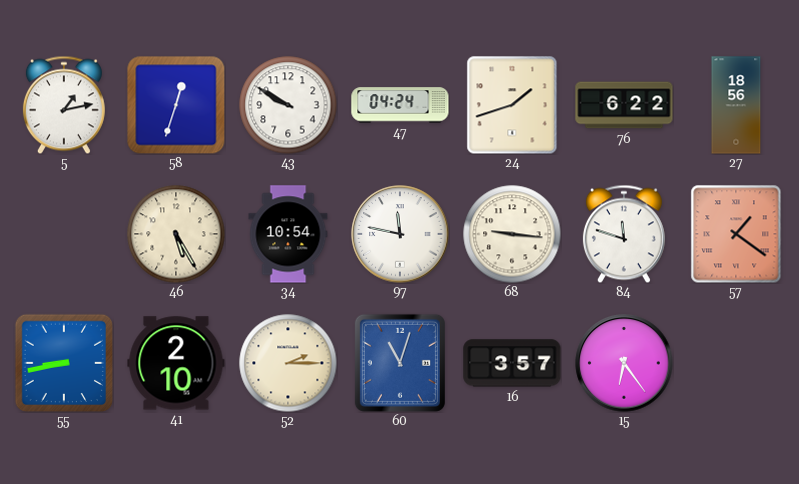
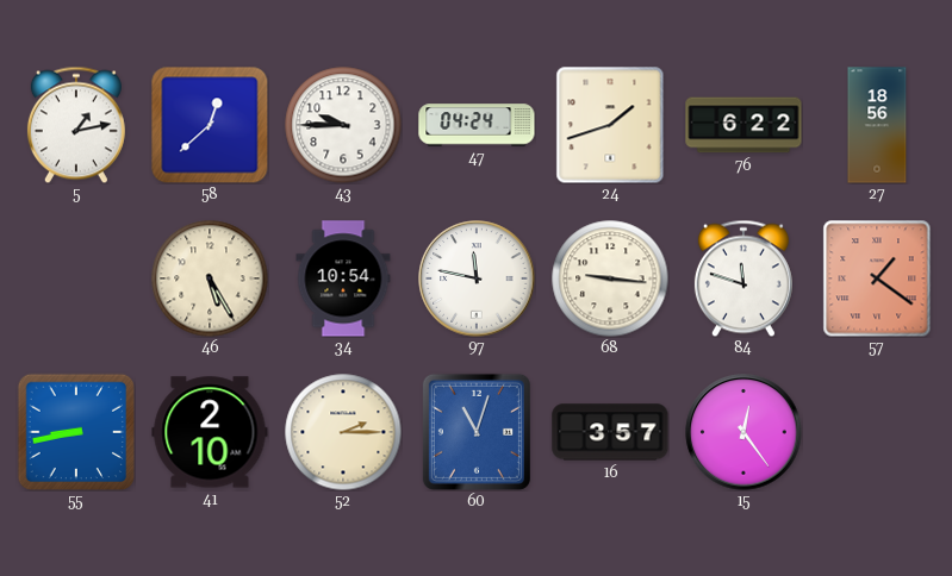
58: 12:33 -> 12:38
43: 9:50 -> 9:45
15: 6:24 -> 12:24
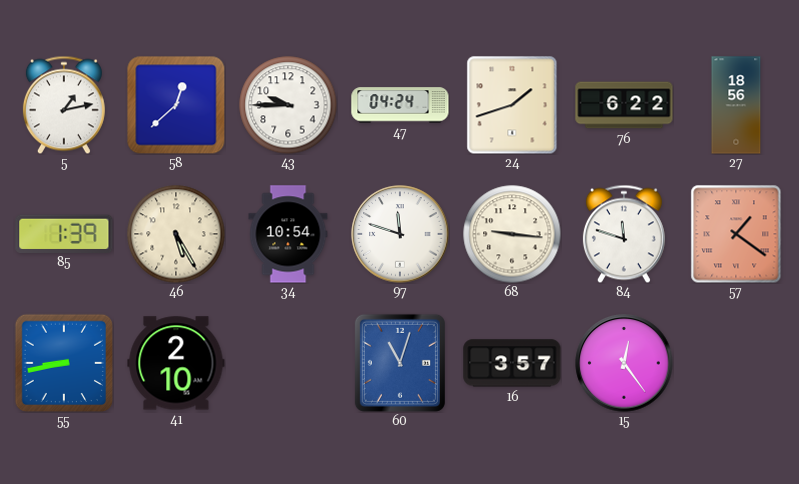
85: none -> 1:39
97: 11:47 -> 11:48
52: 2:15 -> none
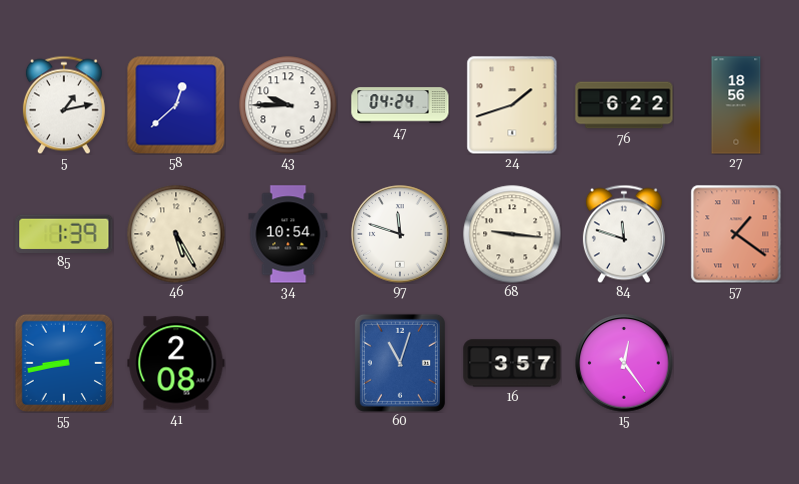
41: 2:10 -> 2:08
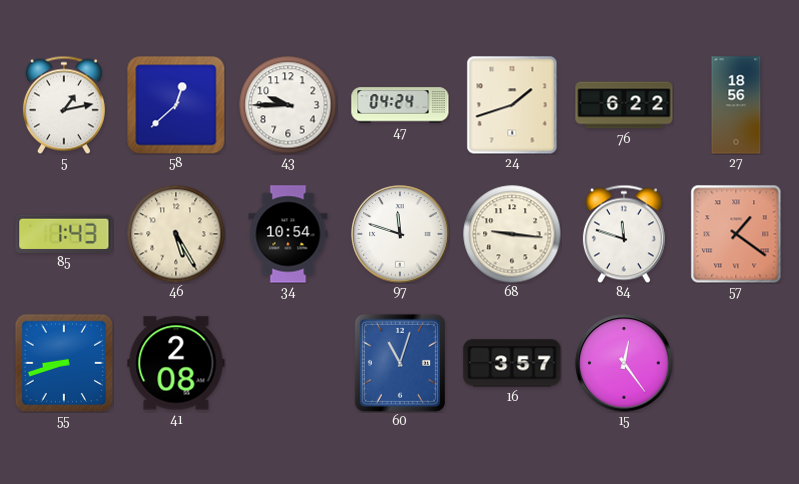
85: 1:39 -> 1:43
55: 8:43 -> 8:42
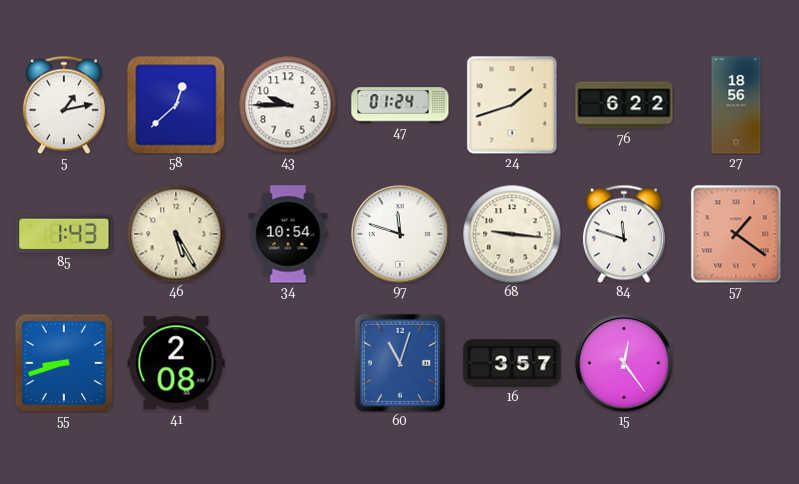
47: 04:24 -> 01:24
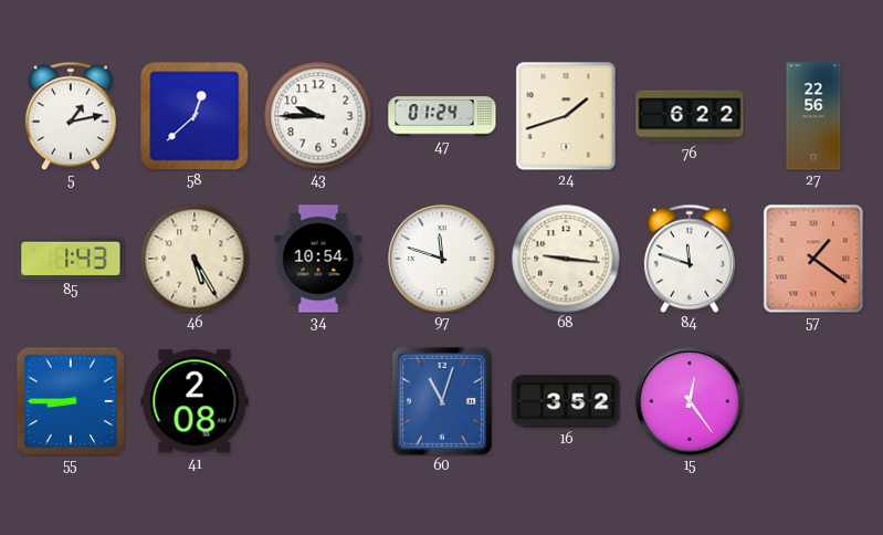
27: 18:56 -> 22:56
55: 8:42 -> 8:45
16: 3:57 -> 3:52
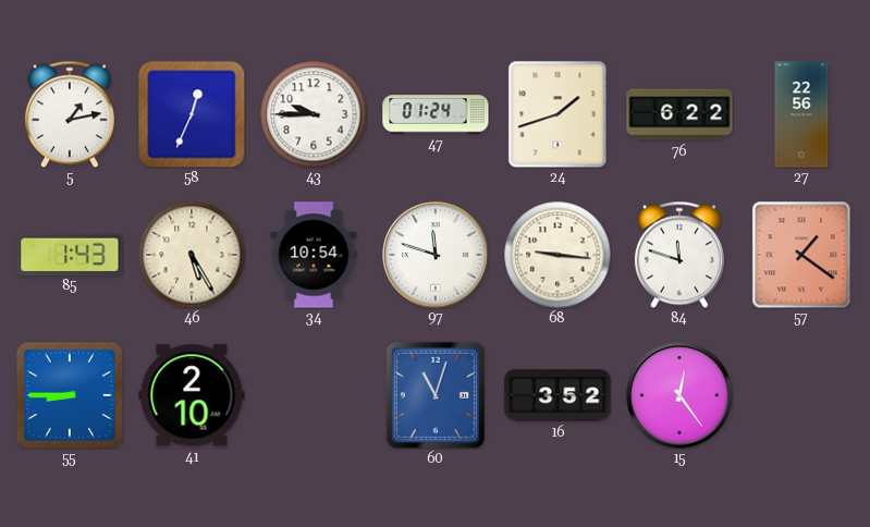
58: 12:38 -> 12:34
41: 2:08 -> 2:10
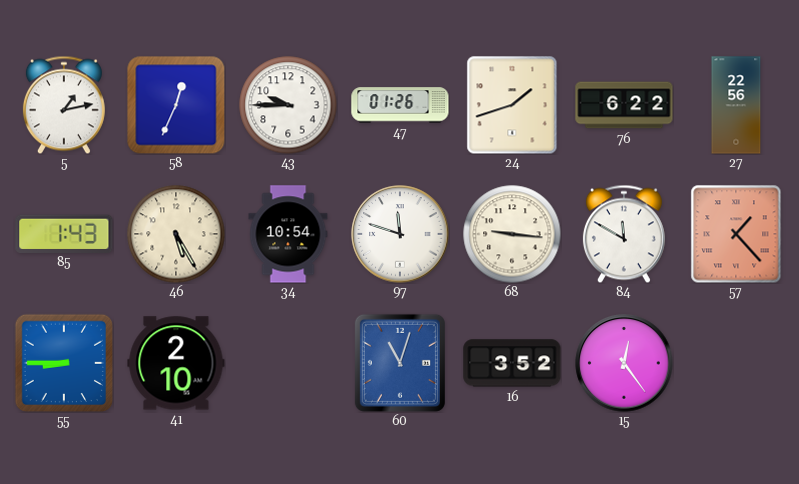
47: 01:24 -> 01:26
84: 11:48 -> 11:50
57: 1:21 -> 1:23
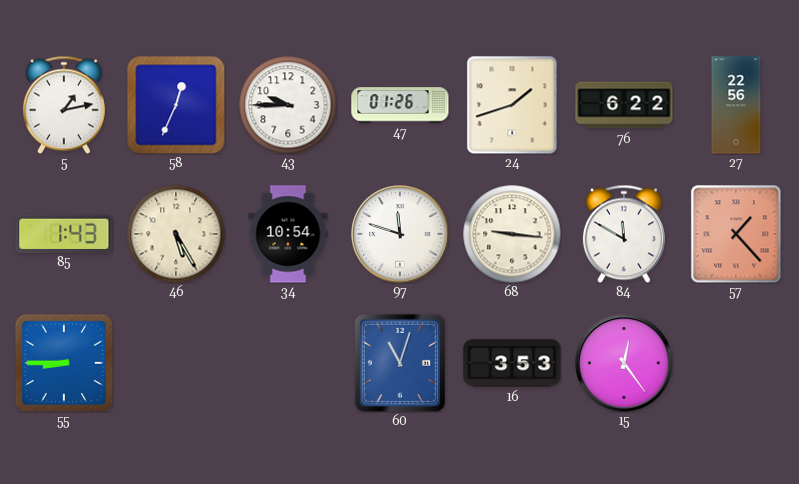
41: 2:10 -> none
16: 3:52 -> 3:53
